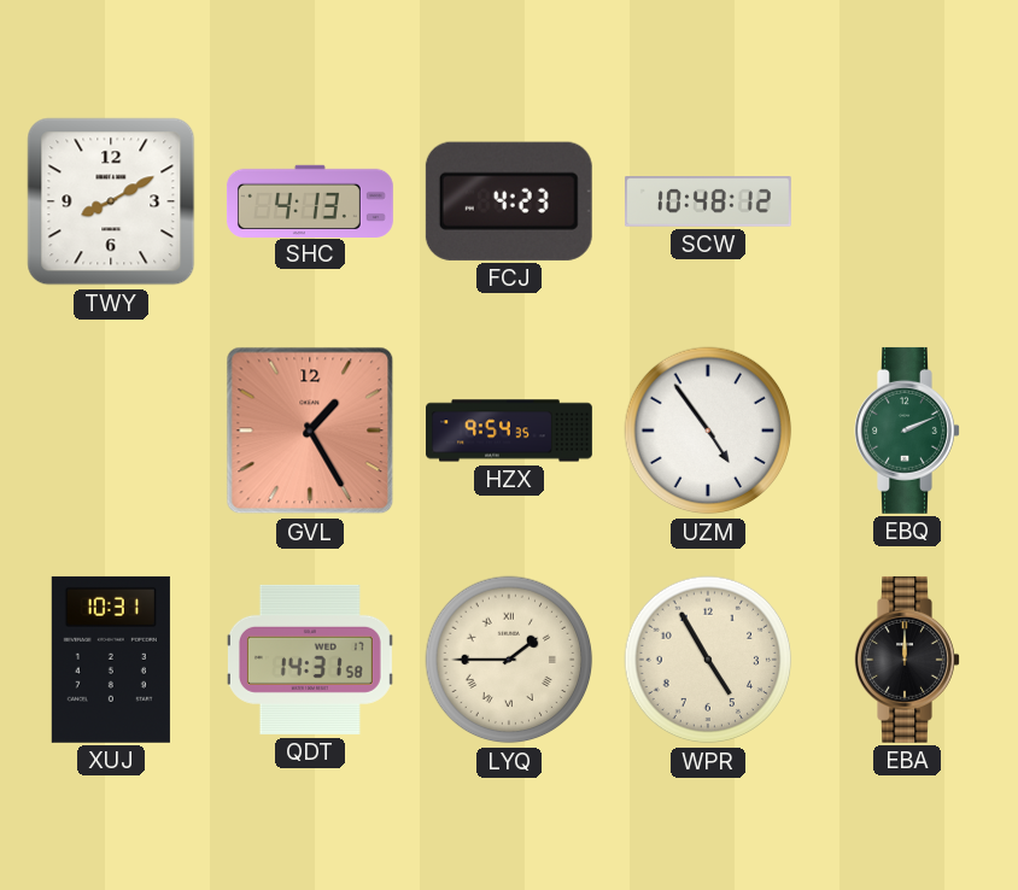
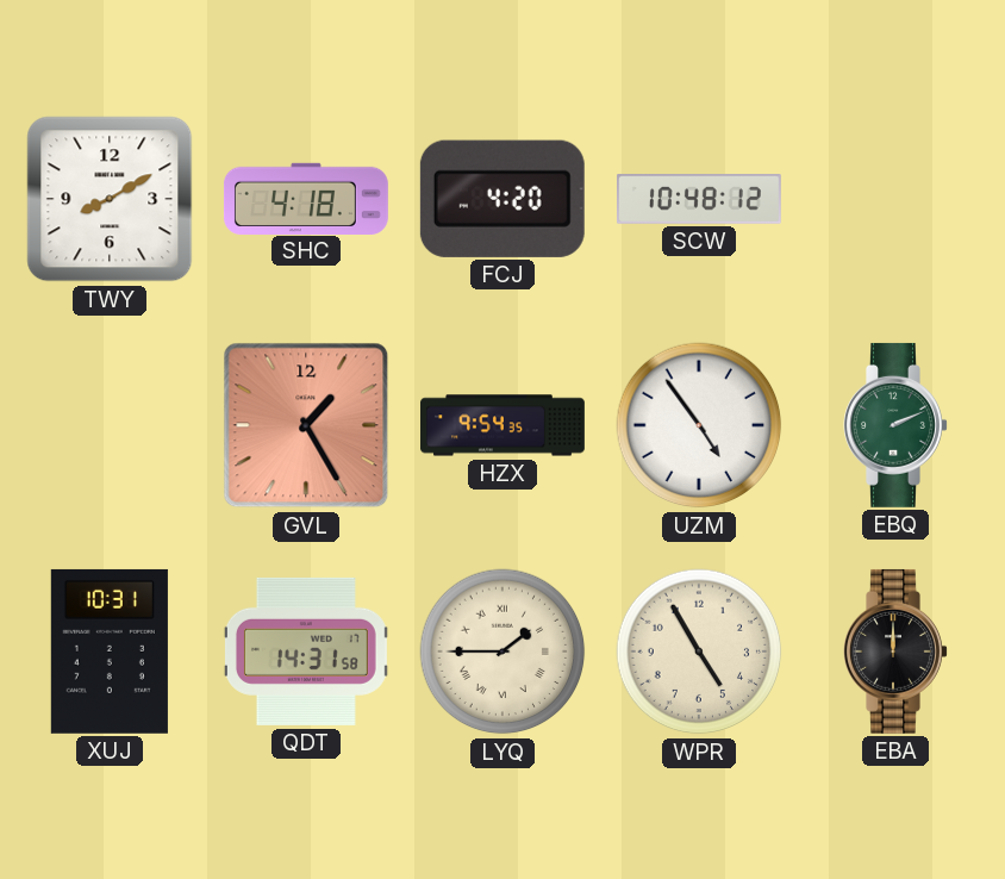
SHC: 4:13 -> 4:18
FCJ: 4:23 -> 4:20
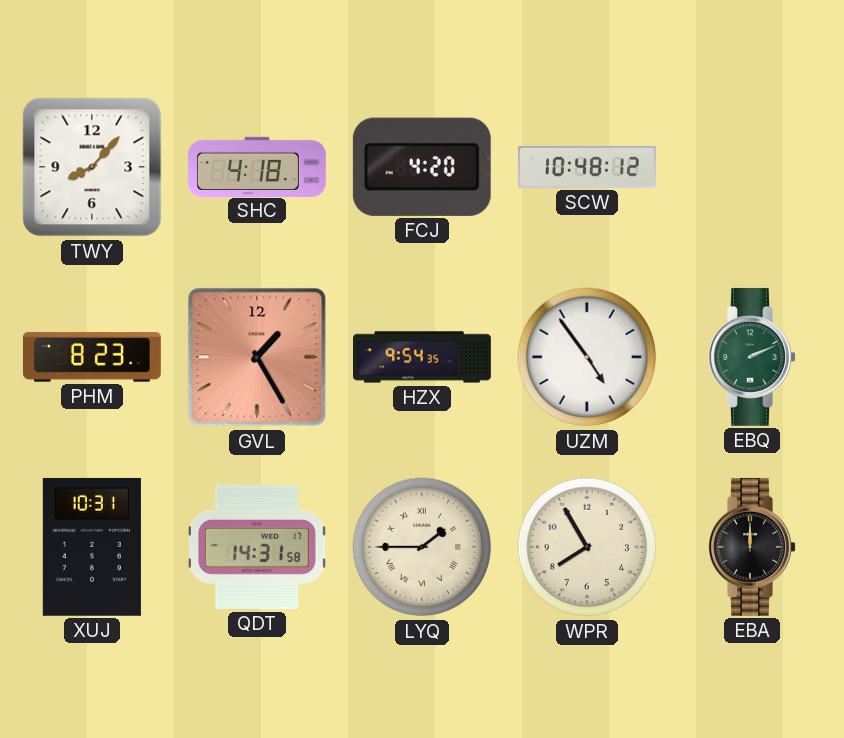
TWY: 8:10 -> 8:07
PHM: none -> 8:23
WPR: 4:55 -> 7:55
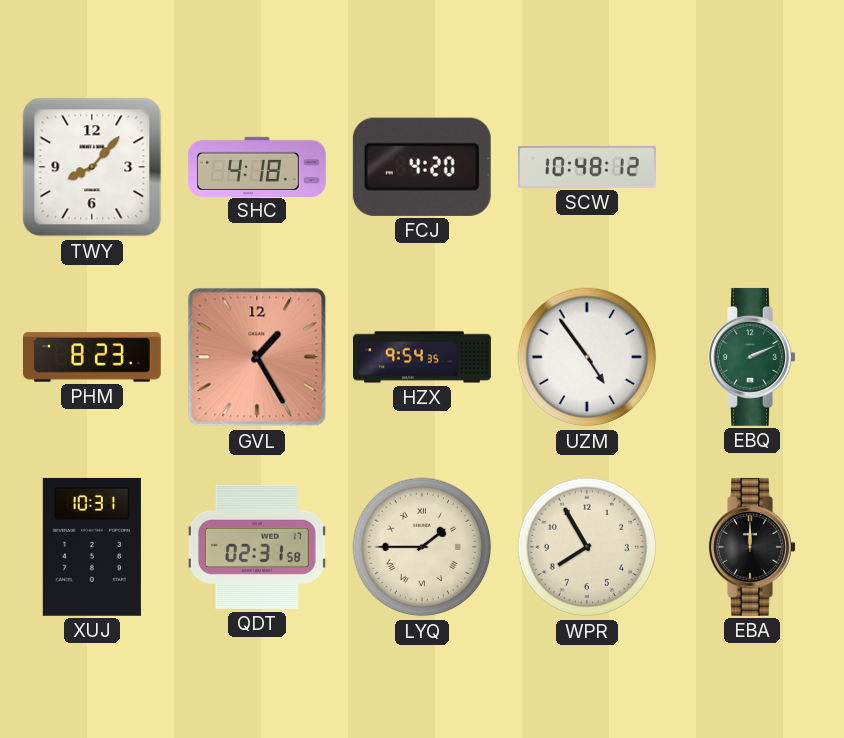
QDT: 14:31 -> 02:31
